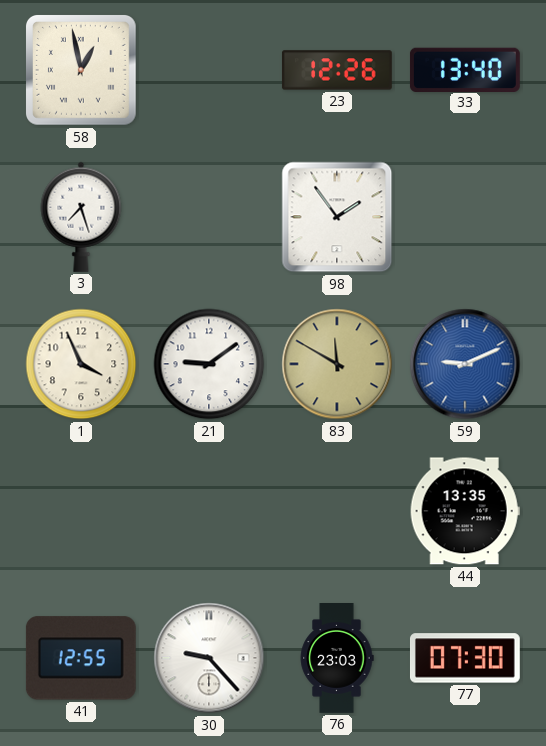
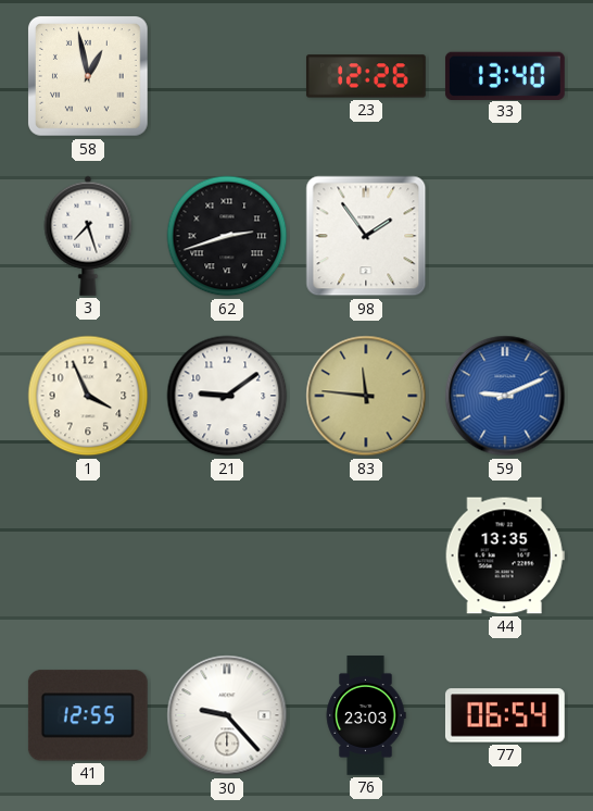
62: none -> 2:42
83: 11:50 -> 11:46
77: 07:30 -> 06:54
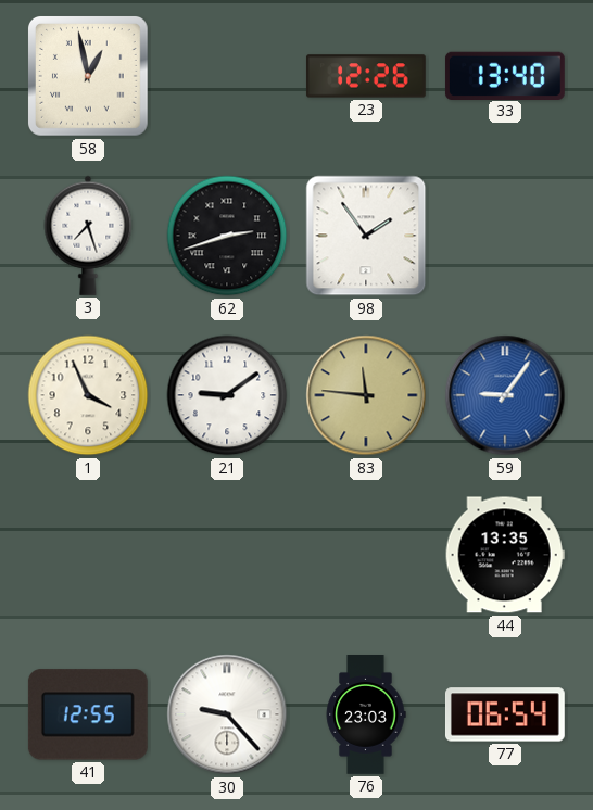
59: 9:11 -> 9:06
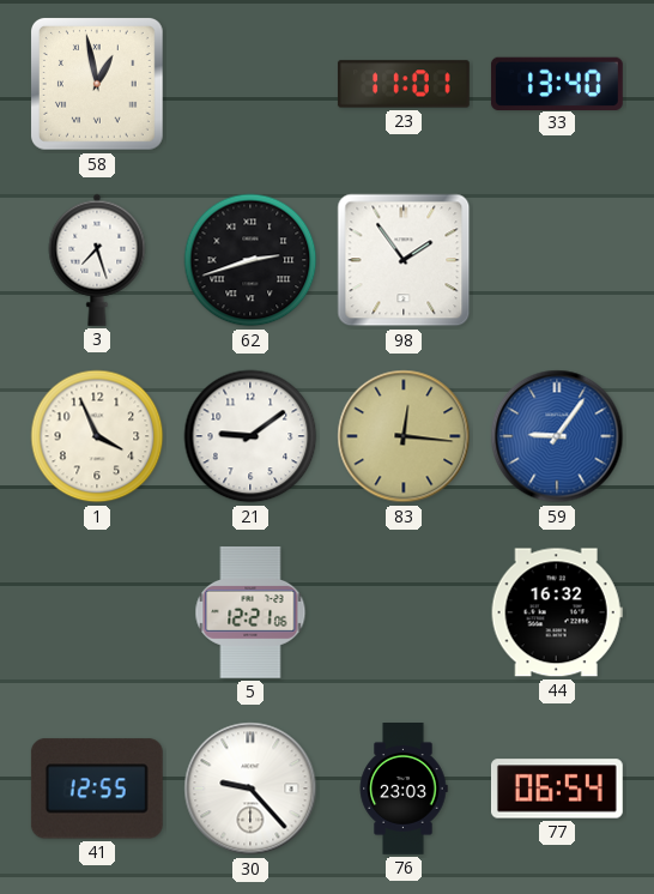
23: 12:26 -> 11:01
83: 11:46 -> 12:16
5: none -> 12:21
44: 13:35 -> 16:32
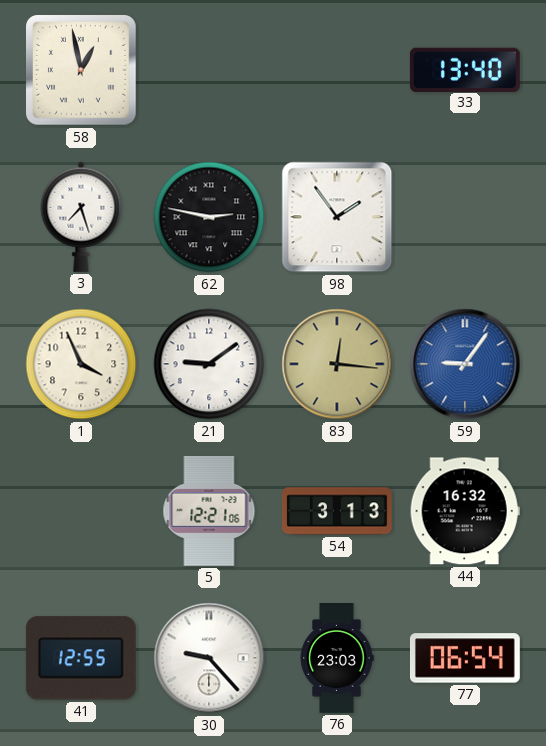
23: 11:01 -> none
62: 2:42 -> 2:47
54: none -> 3:13
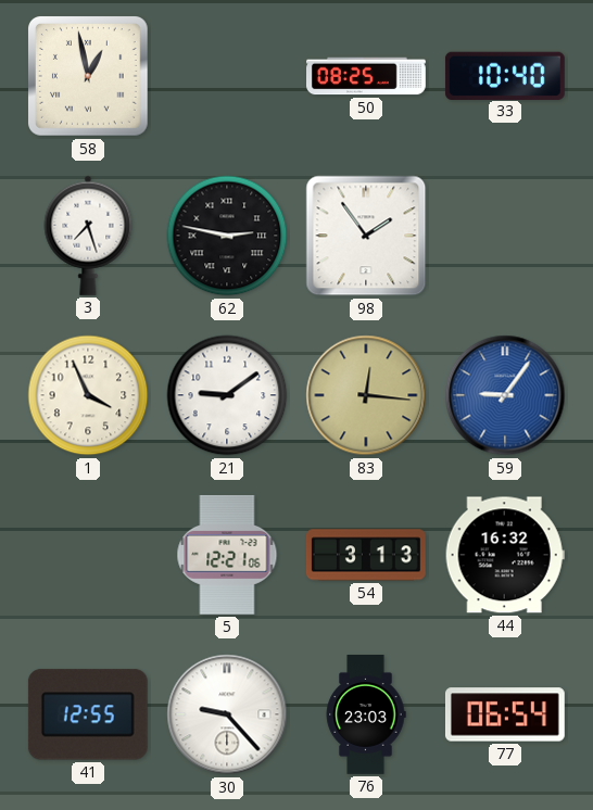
50: none -> 08:25
33: 13:40 -> 10:40
